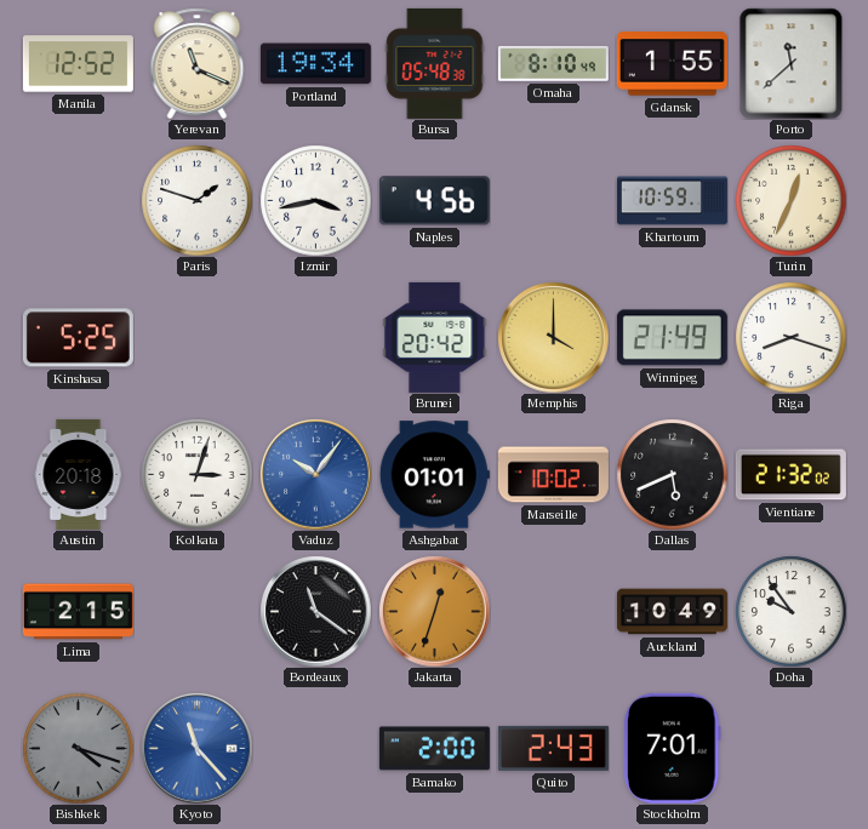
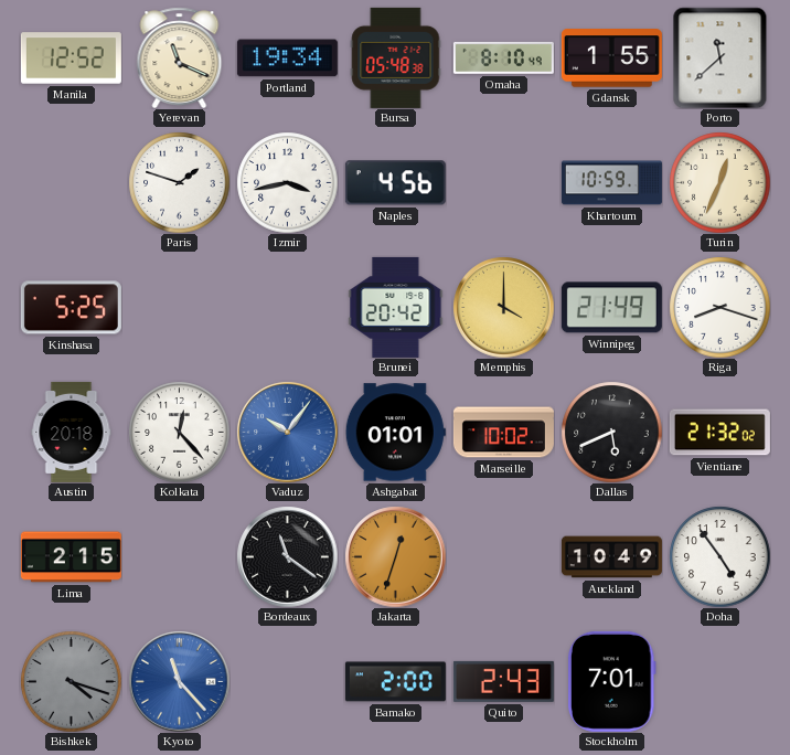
Kolkata: 3:03 -> 12:23
Doha: 9:54 -> 4:54
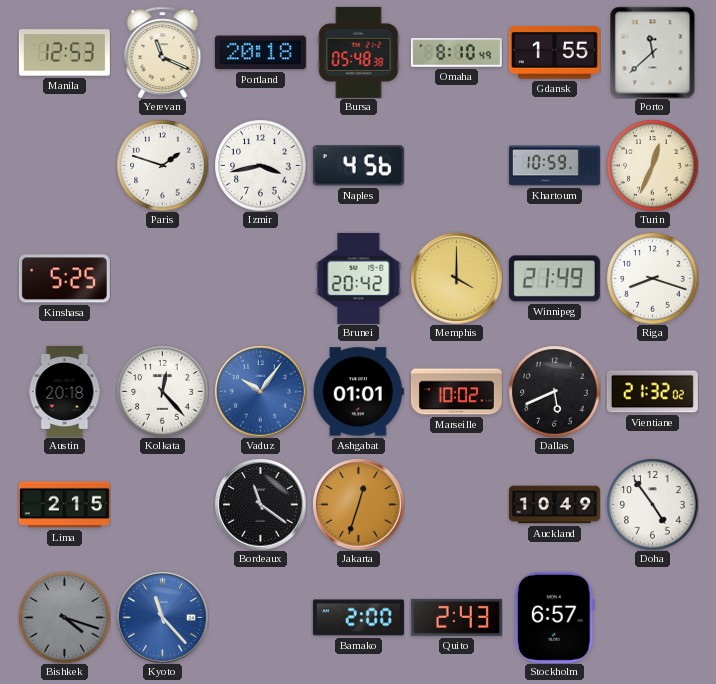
Manila: 12:52 -> 12:53
Portland: 19:34 -> 20:18
Stockholm: 7:01 -> 6:57
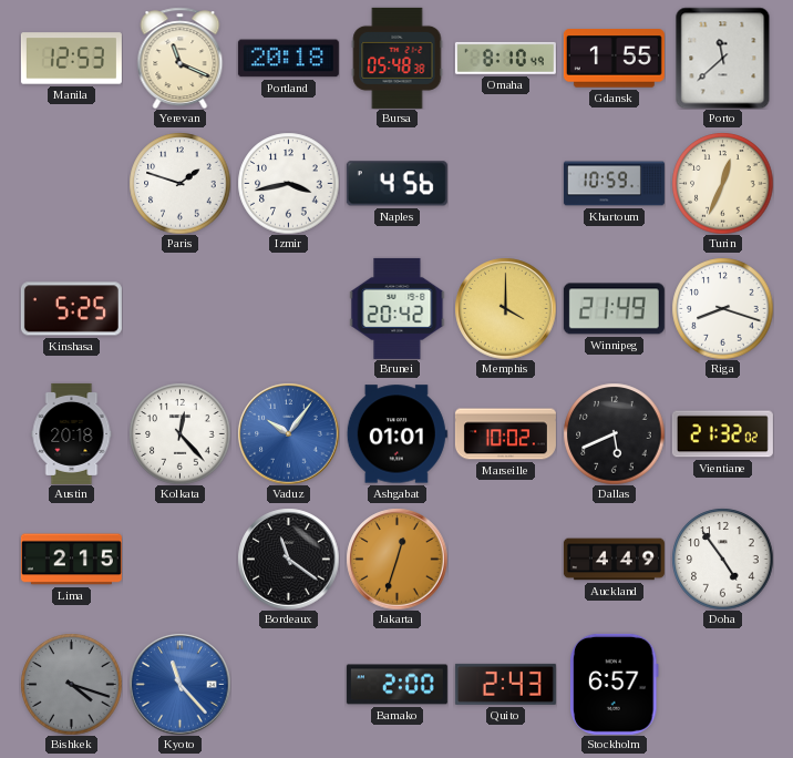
Auckland: 10:49 -> 4:49
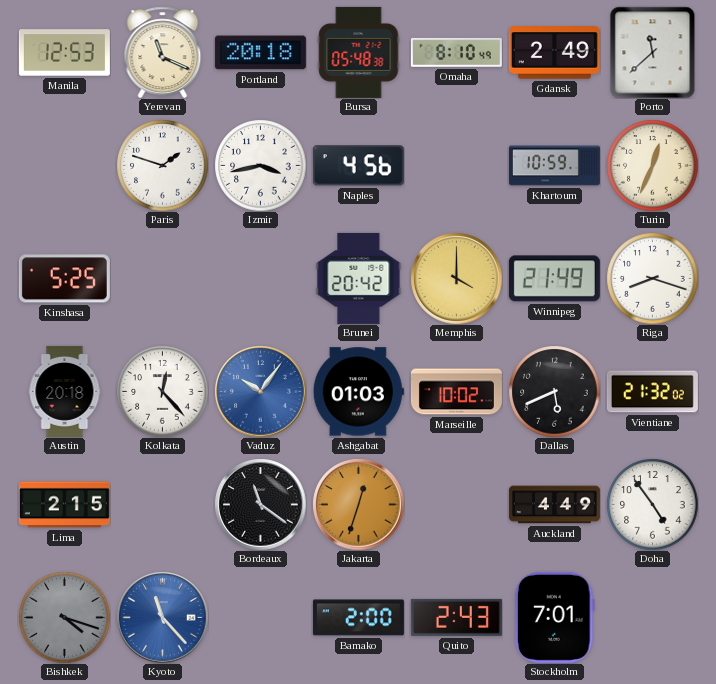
Gdansk: 1:55 -> 2:49
Ashgabat: 01:01 -> 01:03
Stockholm: 6:57 -> 7:01
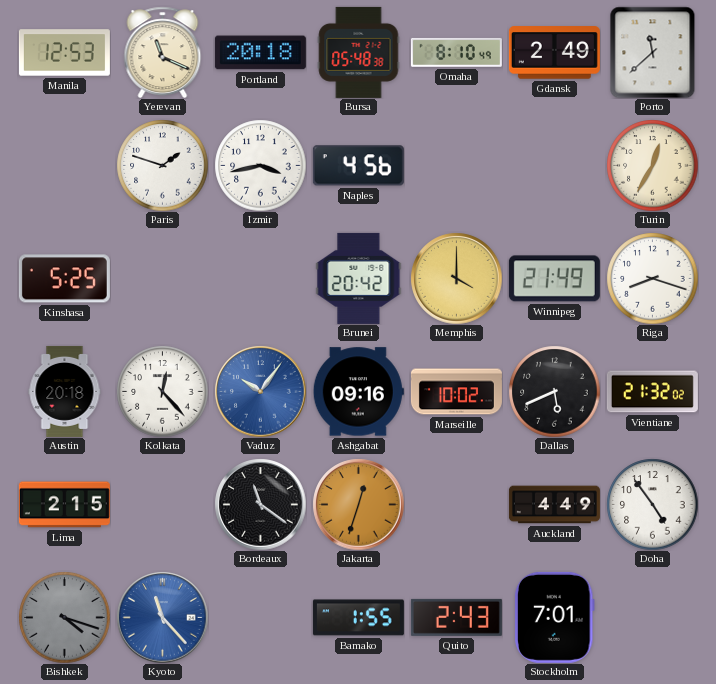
Khartoum: 10:59 -> none
Turin: 12:34 -> 12:35
Ashgabat: 01:03 -> 09:16
Bamako: 2:00 -> 1:55
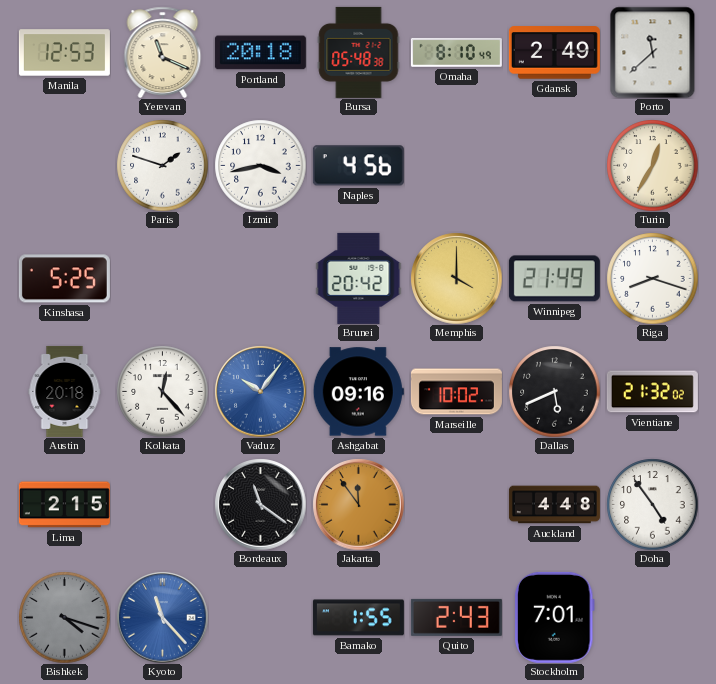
Jakarta: 12:33 -> 11:54
Auckland: 4:49 -> 4:48
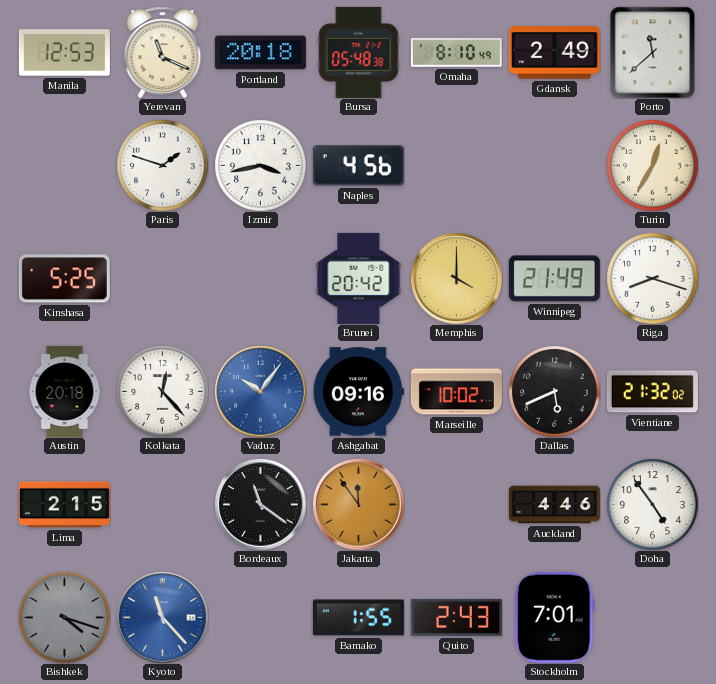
Auckland: 4:48 -> 4:46
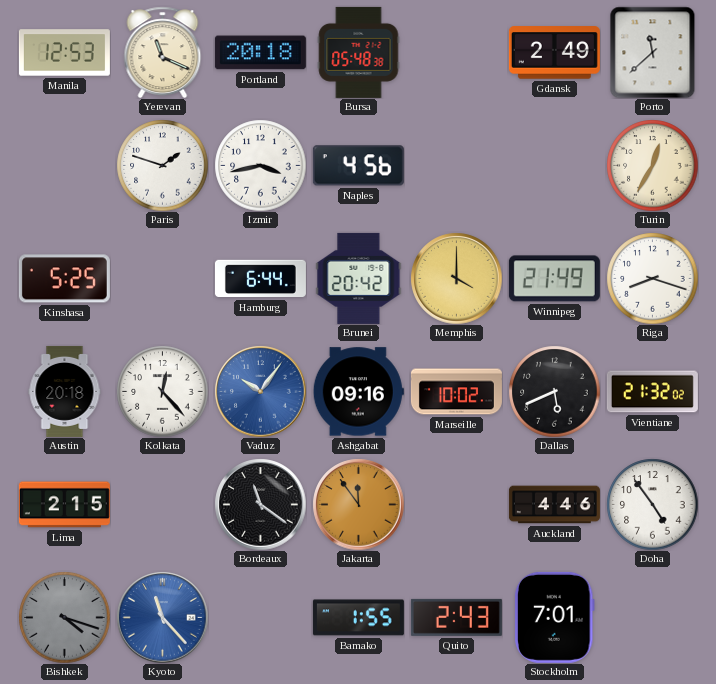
Omaha: 8:10 -> none
Hamburg: none -> 6:44
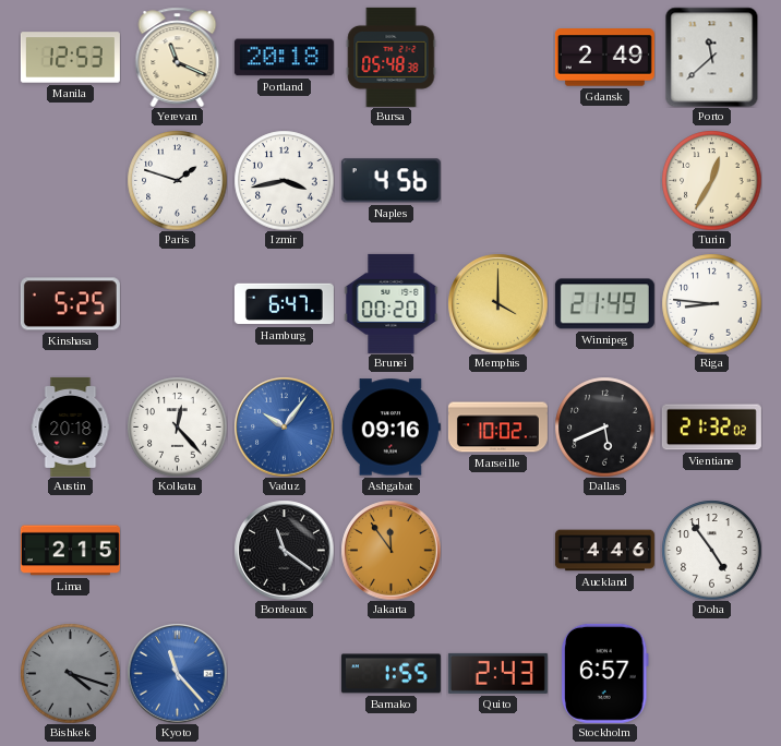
Hamburg: 6:44 -> 6:47
Brunei: 20:42 -> 00:20
Riga: 8:18 -> 8:46
Stockholm: 7:01 -> 6:57
